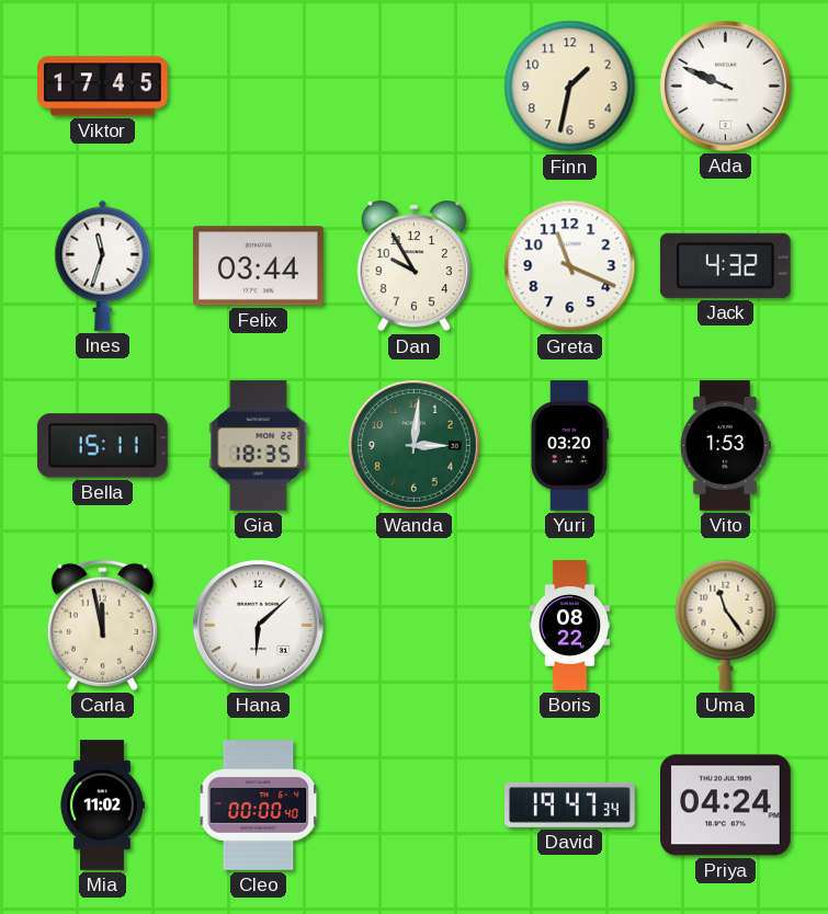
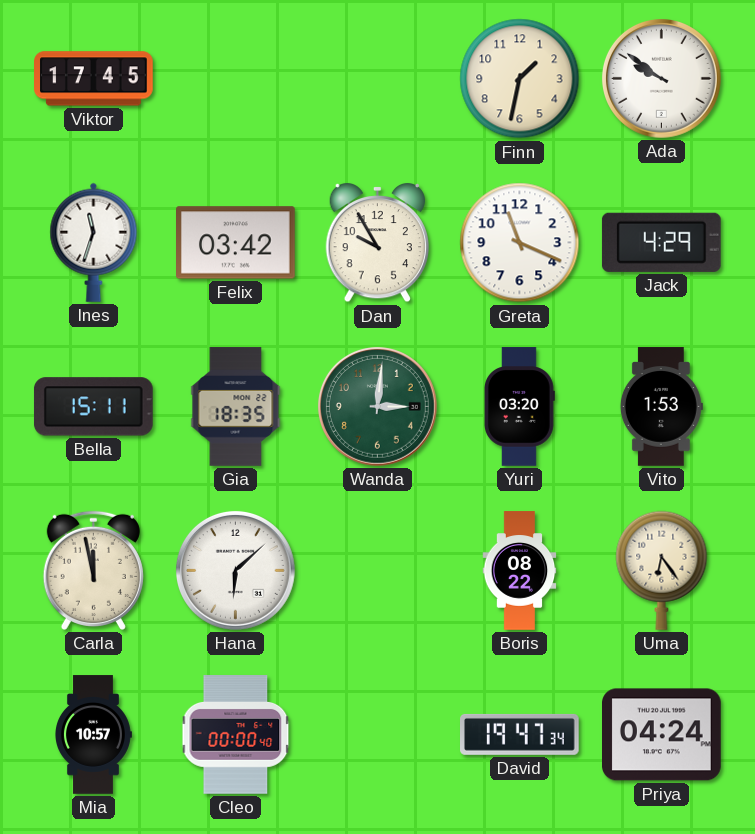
Ada: 9:49 -> 9:51
Felix: 03:44 -> 03:42
Jack: 4:32 -> 4:29
Uma: 11:24 -> 6:24
Mia: 11:02 -> 10:57
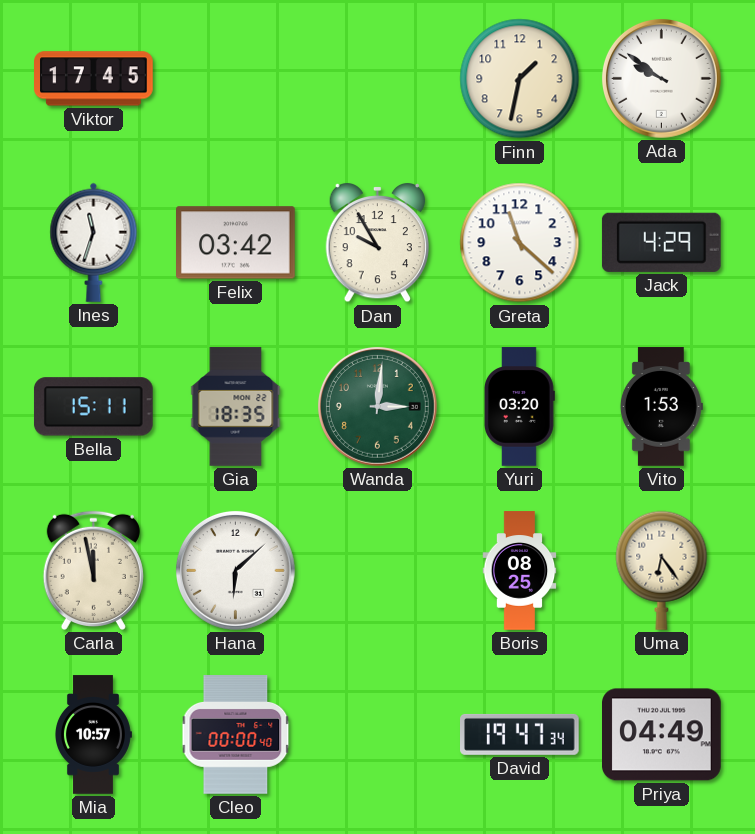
Greta: 11:19 -> 11:22
Boris: 08:22 -> 08:25
Priya: 04:24 -> 04:49
